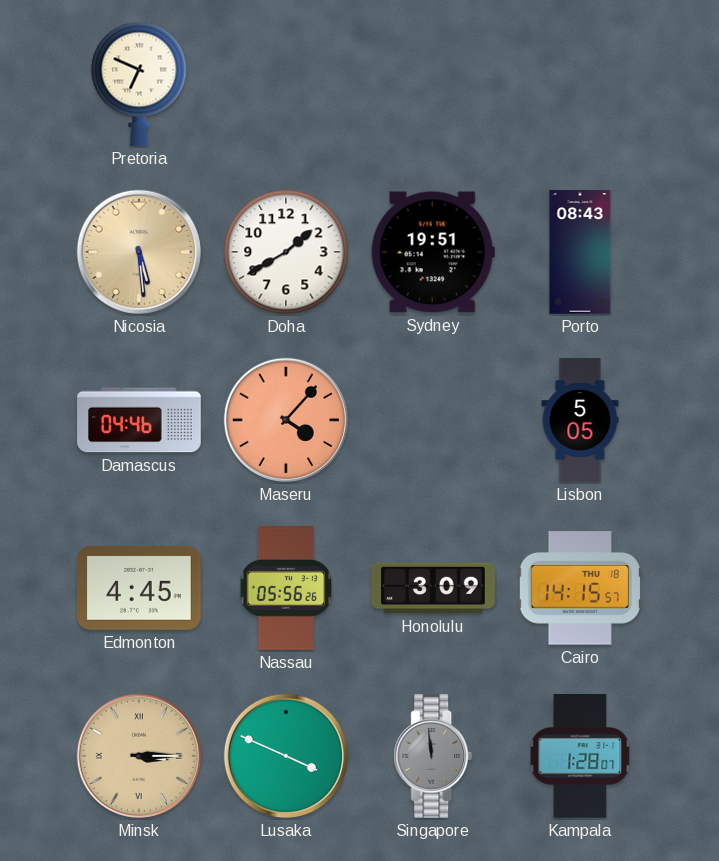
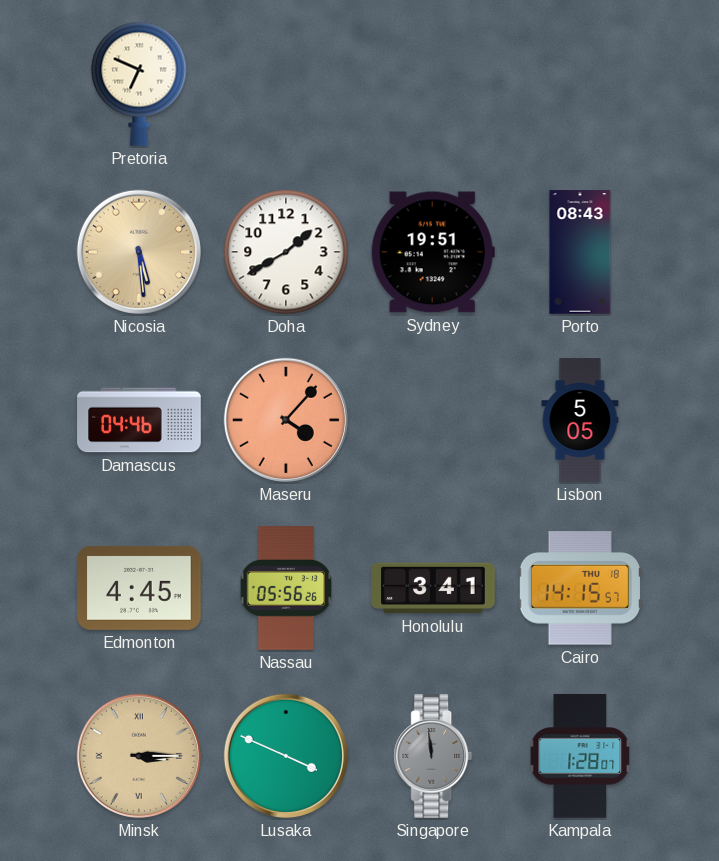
Honolulu: 3:09 -> 3:41
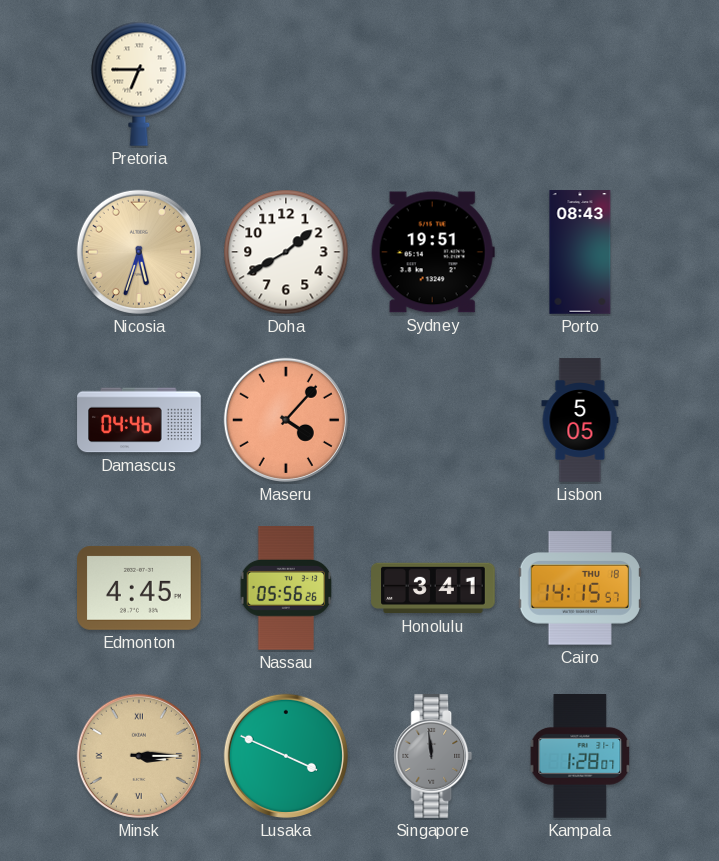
Pretoria: 6:49 -> 6:45
Nicosia: 5:29 -> 5:33
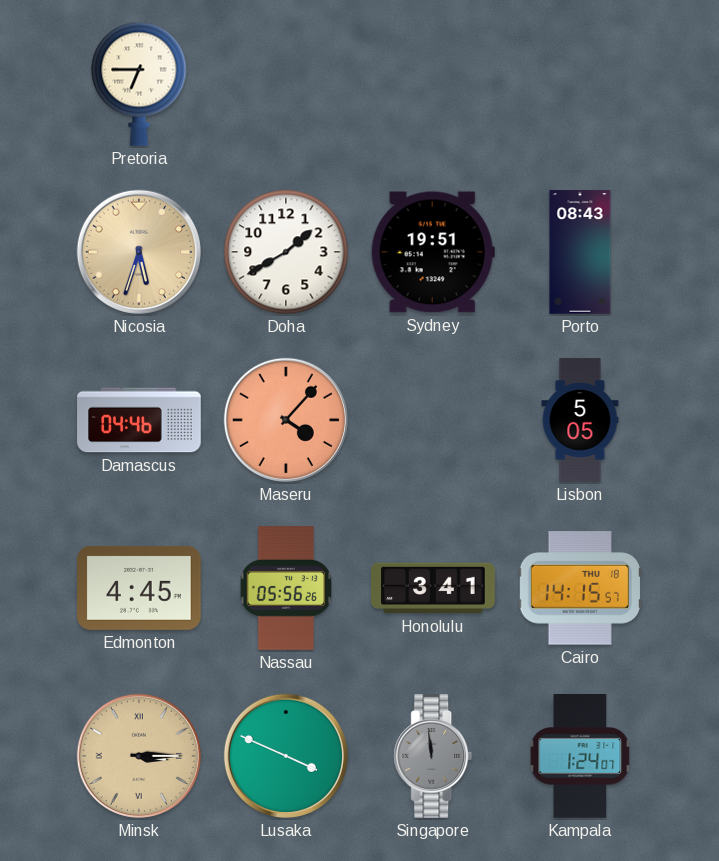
Kampala: 1:28 -> 1:24
